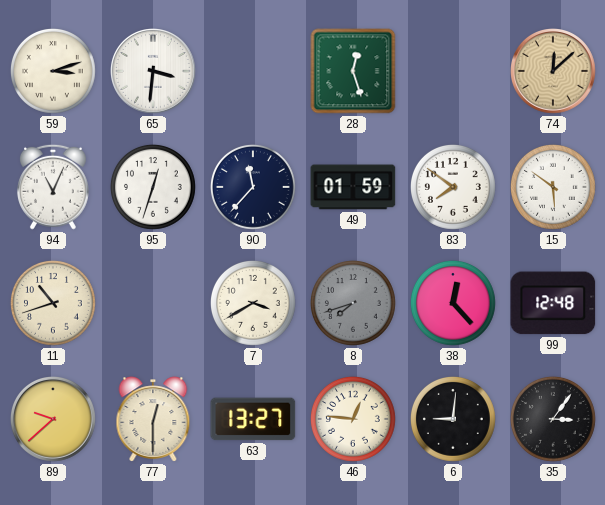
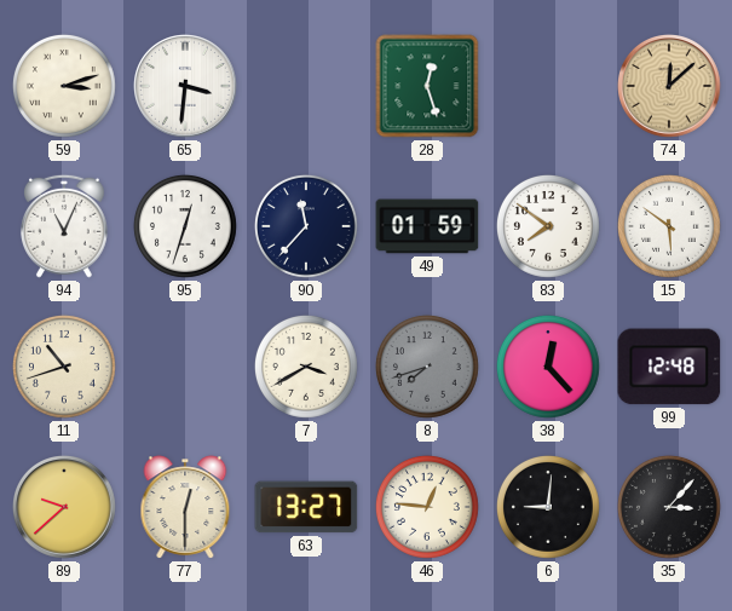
35: 3:06 -> 3:07
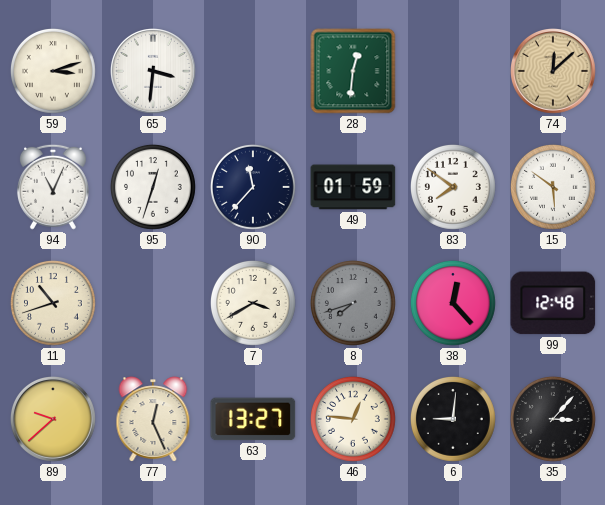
28: 12:27 -> 12:31
77: 12:30 -> 12:26
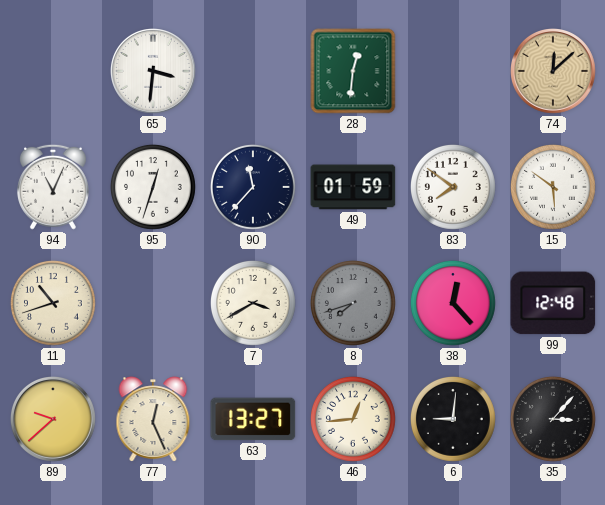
59: 3:12 -> none
46: 12:46 -> 12:44
